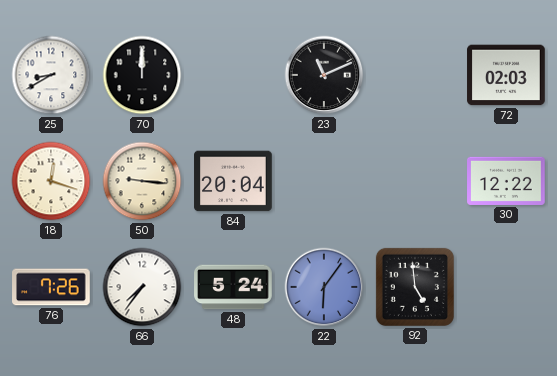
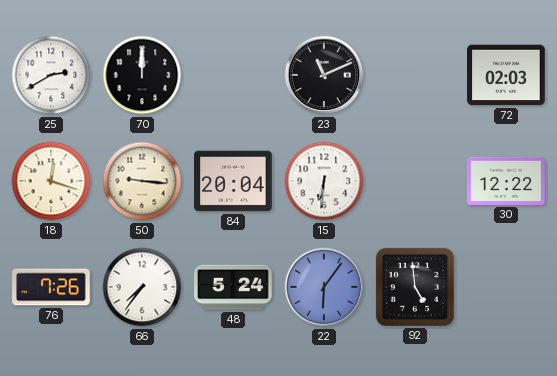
25: 8:40 -> 2:40
15: none -> 6:31
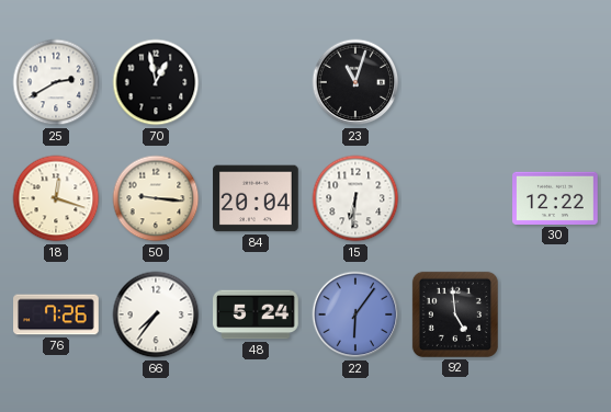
70: 12:00 -> 12:58
23: 11:11 -> 11:03
72: 02:03 -> none
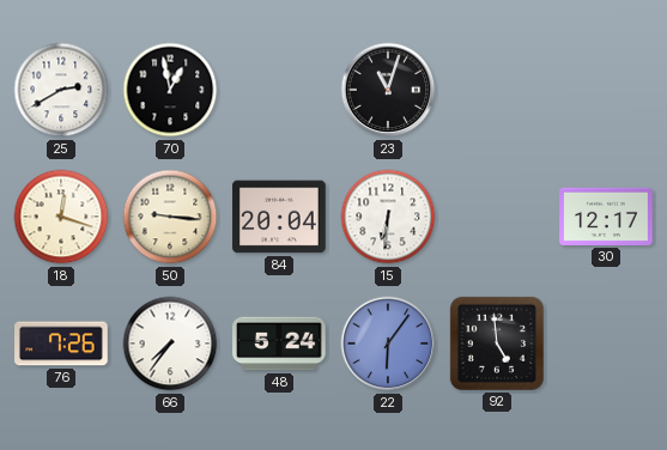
30: 12:22 -> 12:17
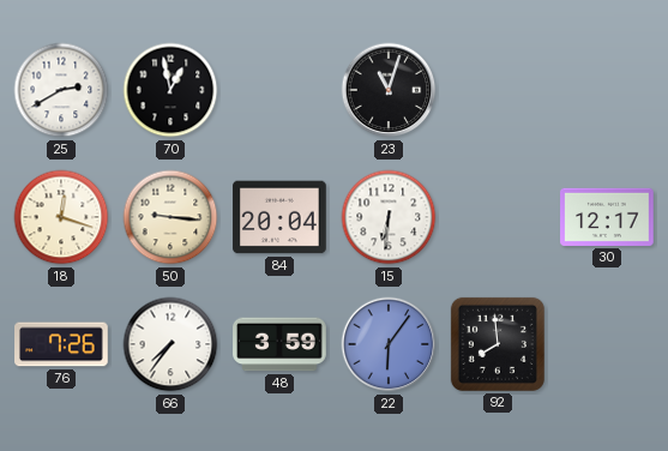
48: 5:24 -> 3:59
92: 4:59 -> 7:59
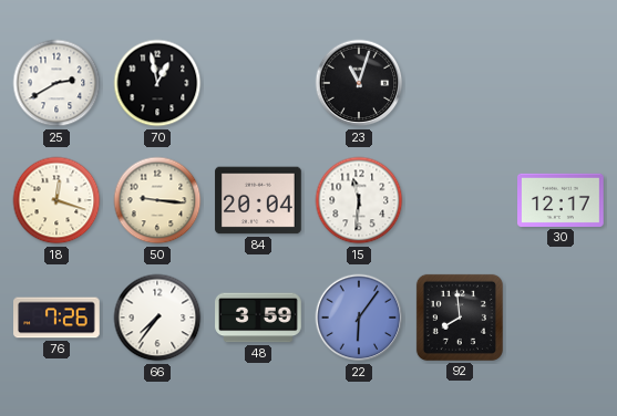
15: 6:31 -> 11:31
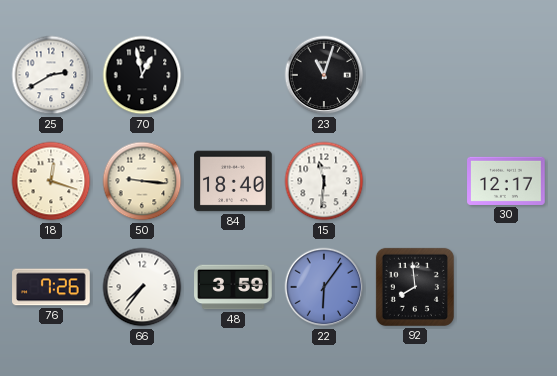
84: 20:04 -> 18:40
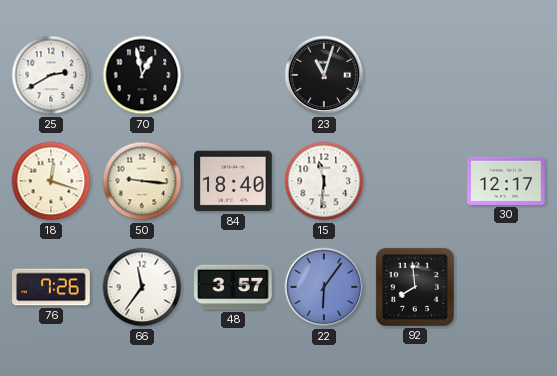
66: 7:36 -> 11:36
48: 3:59 -> 3:57
